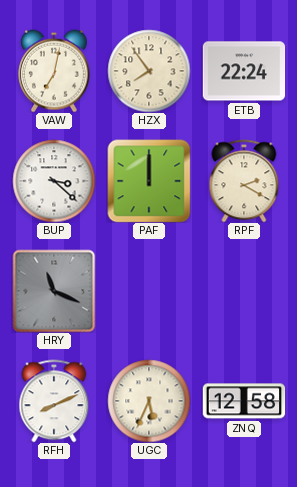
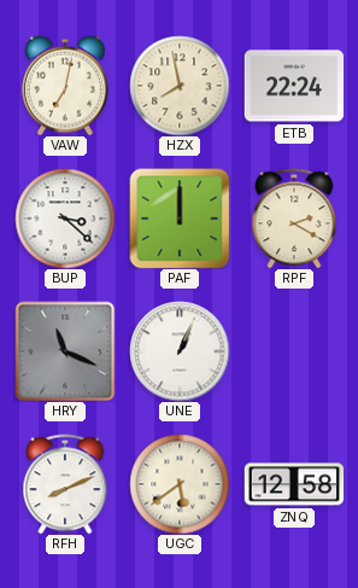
HZX: 7:54 -> 7:58
UNE: none -> 1:04
UGC: 5:34 -> 5:39
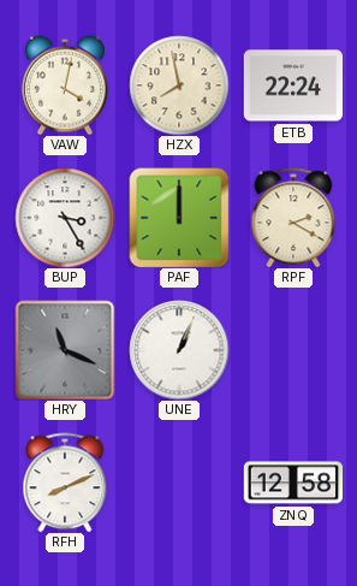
VAW: 7:02 -> 4:02
BUP: 3:22 -> 3:25
UGC: 5:39 -> none
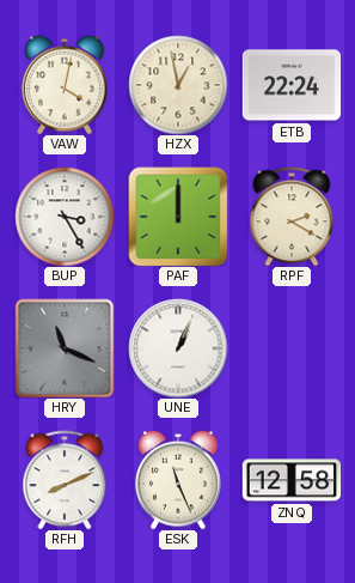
HZX: 7:58 -> 12:58
ESK: none -> 11:26
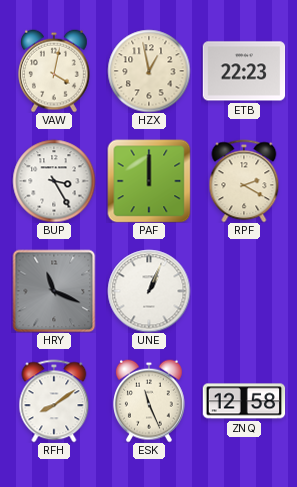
ETB: 22:24 -> 22:23
RFH: 8:11 -> 8:09
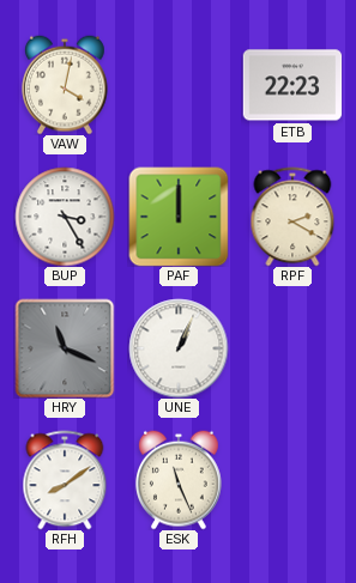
HZX: 12:58 -> none
ZNQ: 12:58 -> none
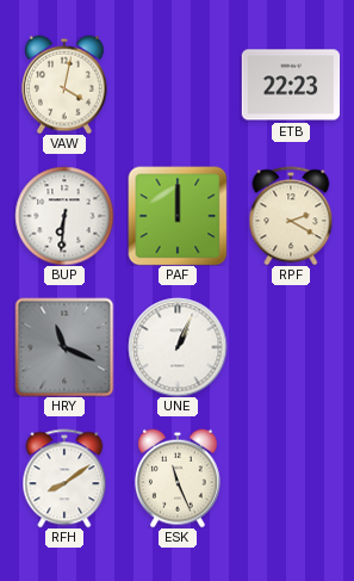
BUP: 3:25 -> 6:31
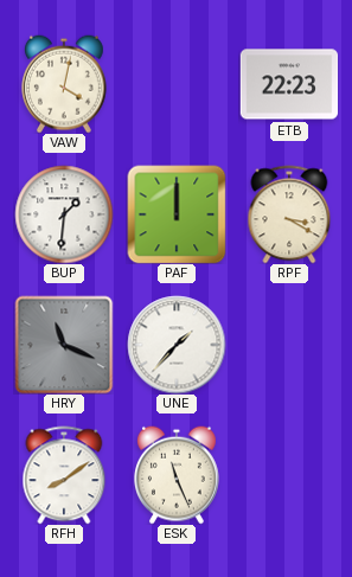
BUP: 6:31 -> 1:31
RPF: 2:20 -> 3:20
UNE: 1:04 -> 1:37
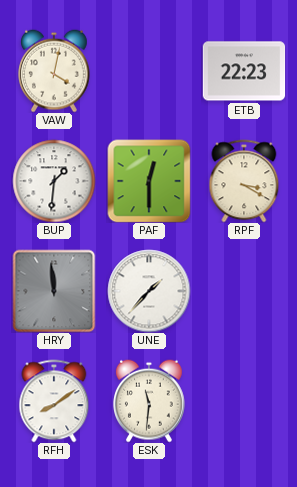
PAF: 12:00 -> 12:30
HRY: 11:19 -> 11:59
ESK: 11:26 -> 11:31
